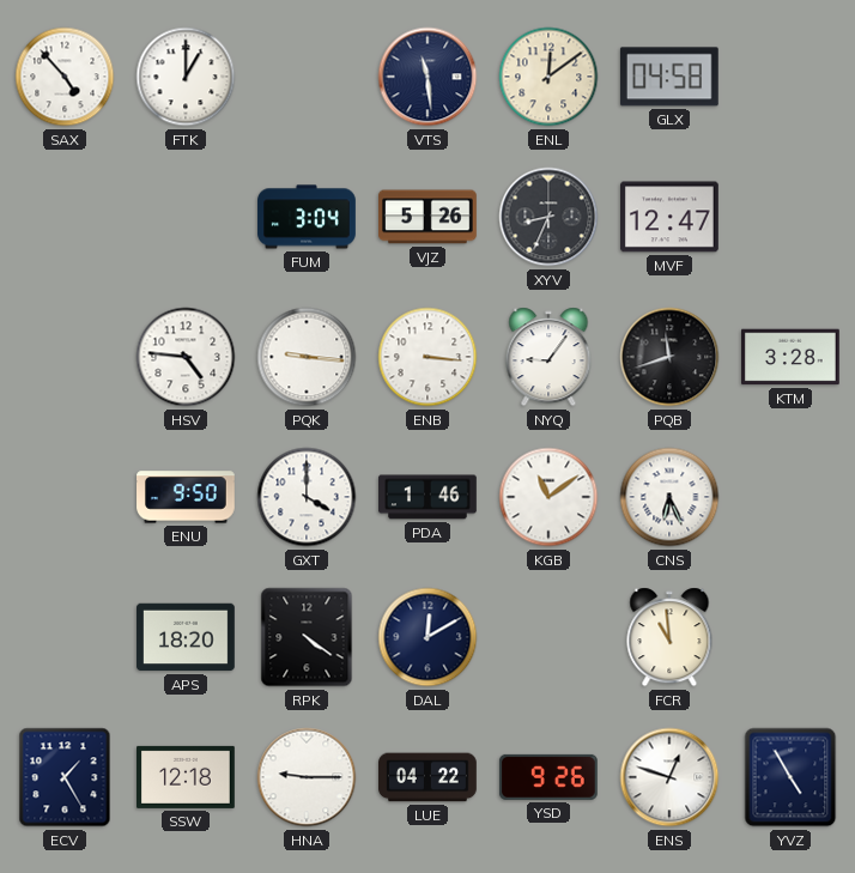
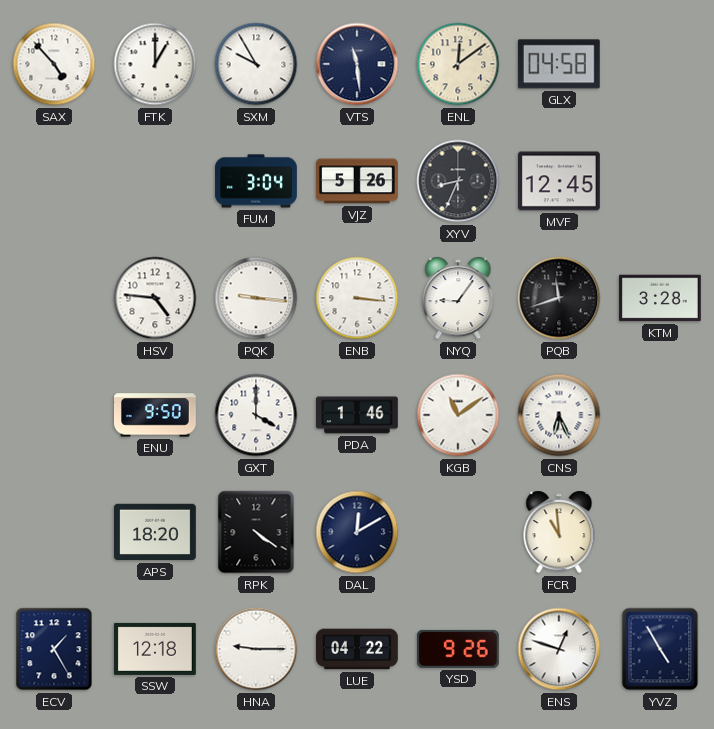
SXM: none -> 9:55
MVF: 12:47 -> 12:45
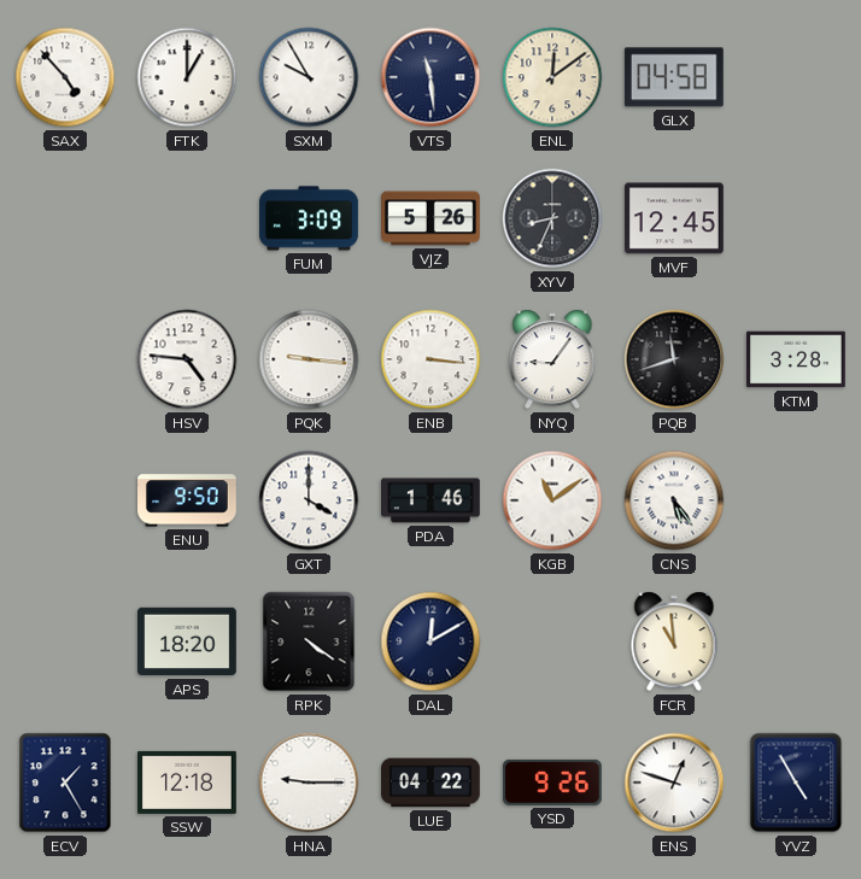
FUM: 3:04 -> 3:09
CNS: 6:26 -> 5:24
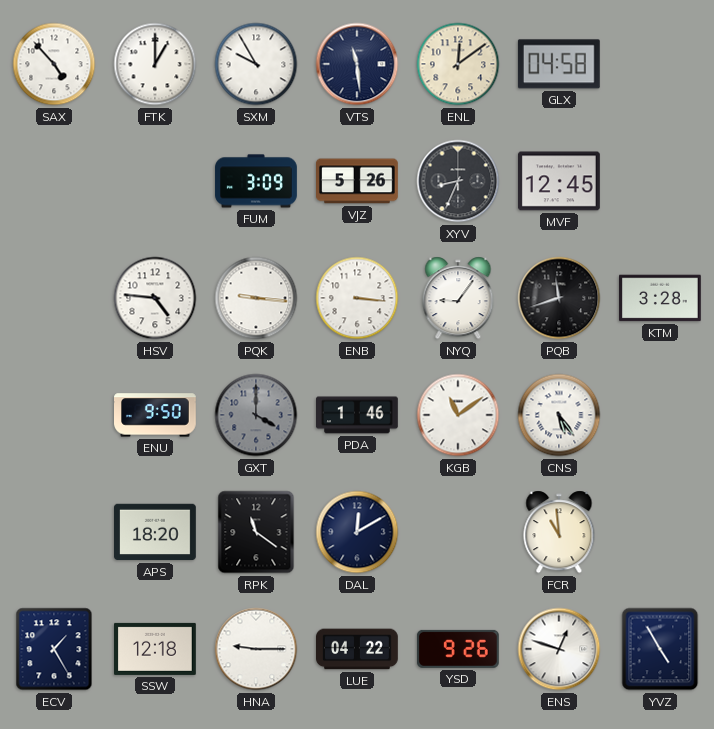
GXT dial: white -> grey
RPK: 4:21 -> 11:21
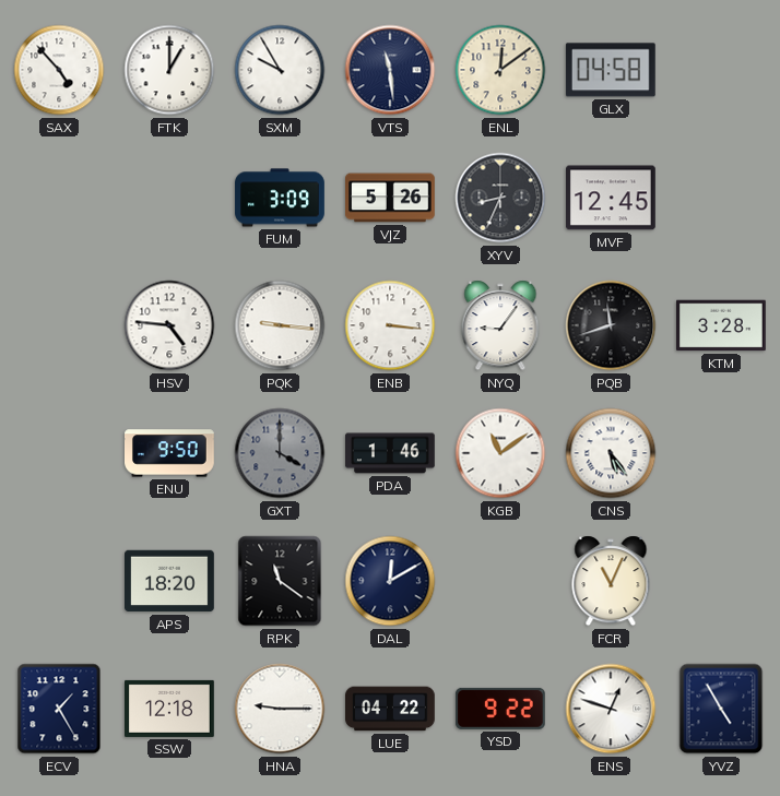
FCR: 10:59 -> 11:04
YSD: 9:26 -> 9:22
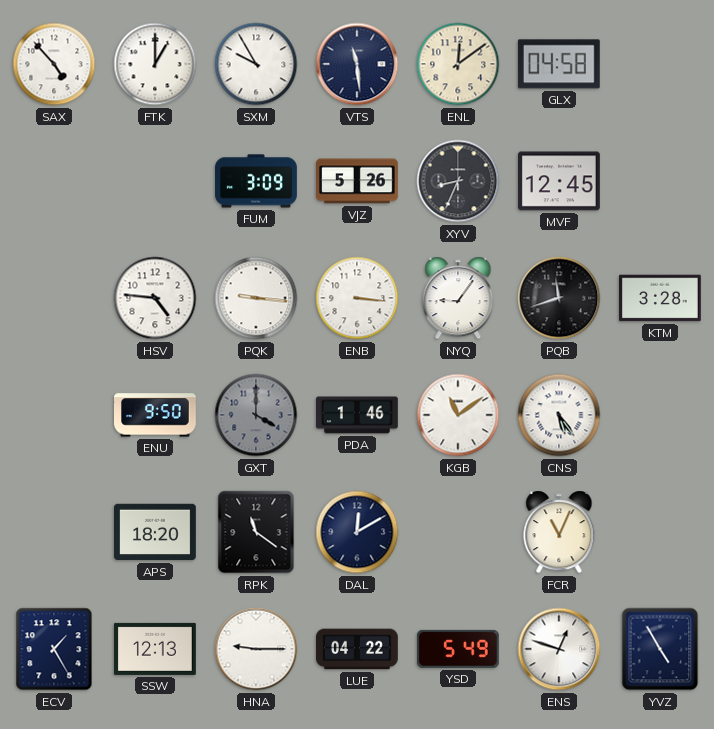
SSW: 12:18 -> 12:13
YSD: 9:22 -> 5:49
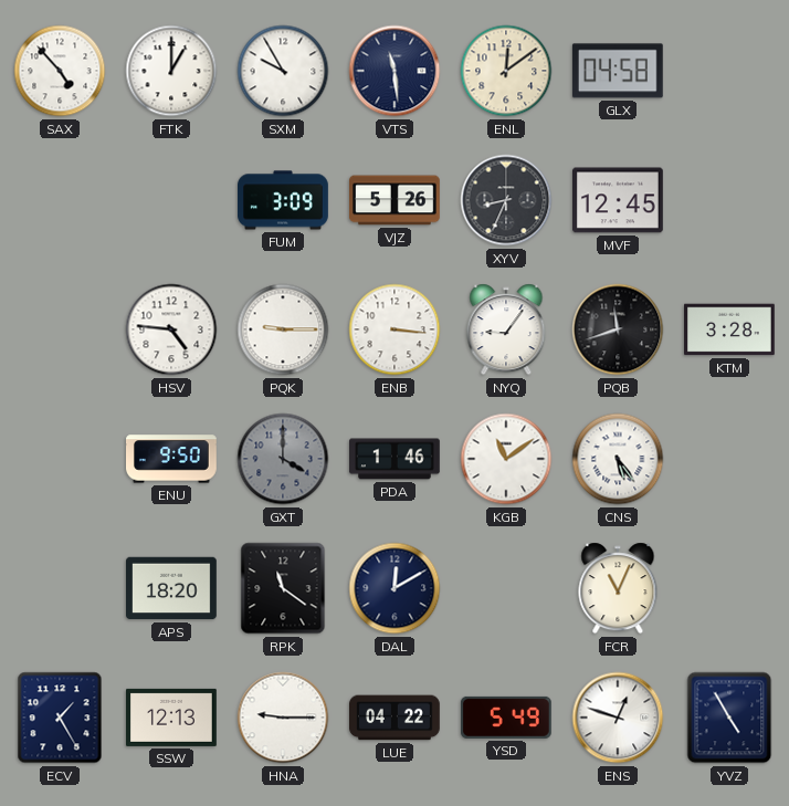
PQK: 9:16 -> 9:15
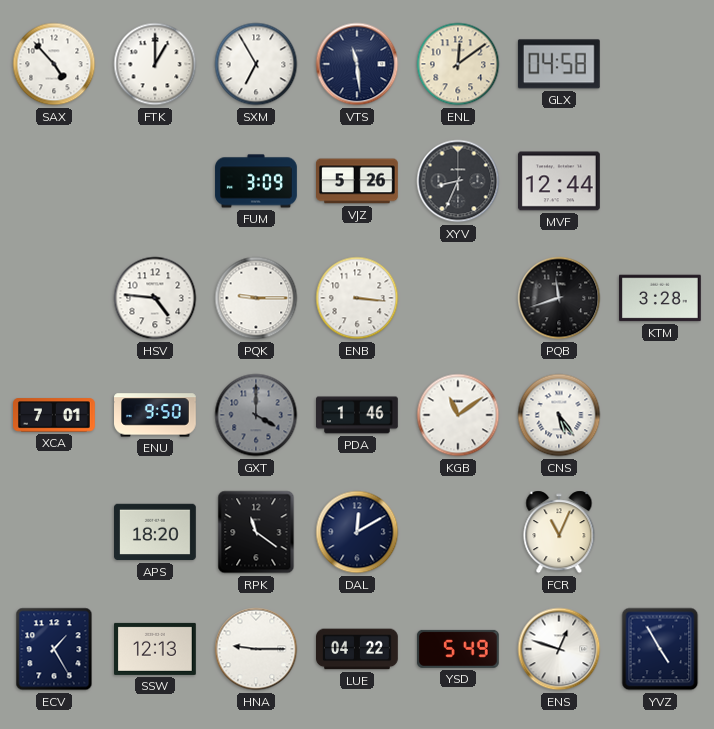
SXM: 9:55 -> 6:55
MVF: 12:45 -> 12:44
NYQ: 9:06 -> none
XCA: none -> 7:01
